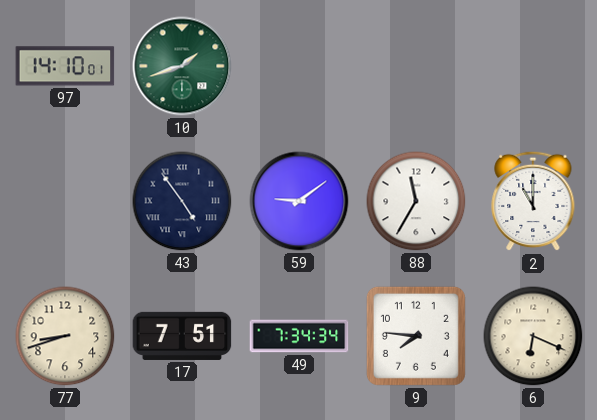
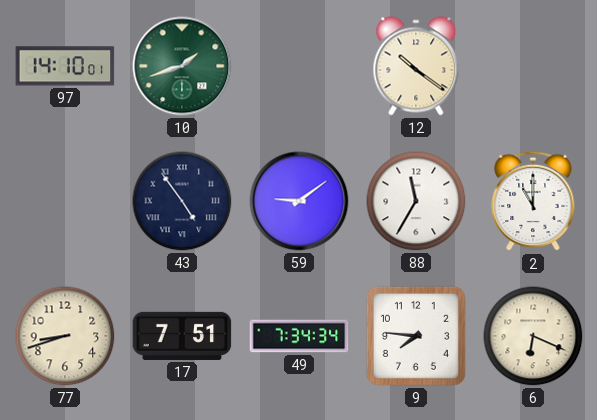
12: none -> 10:21
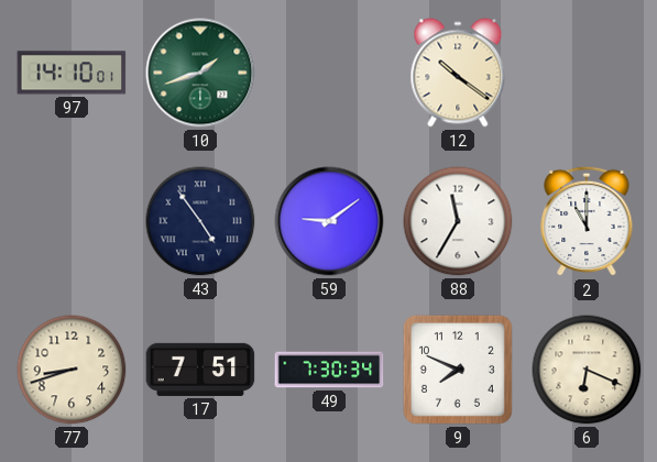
49: 7:34 -> 7:30
9: 7:46 -> 7:49
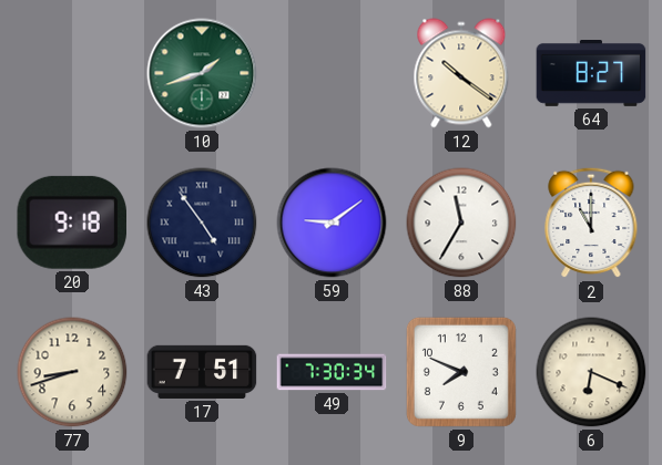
97: 14:10 -> none
64: none -> 8:27
20: none -> 9:18
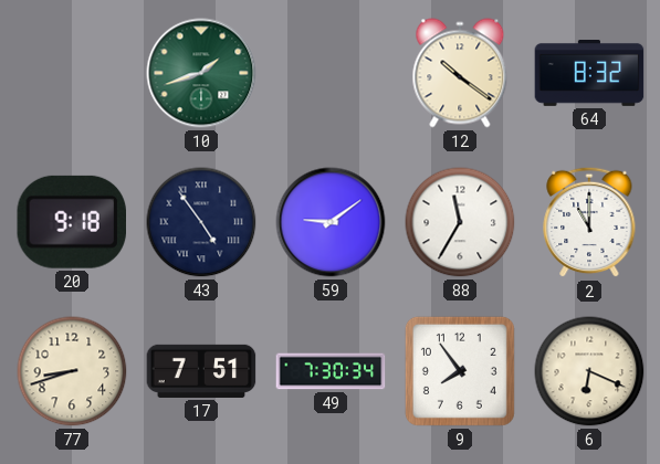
64: 8:27 -> 8:32
9: 7:49 -> 7:54
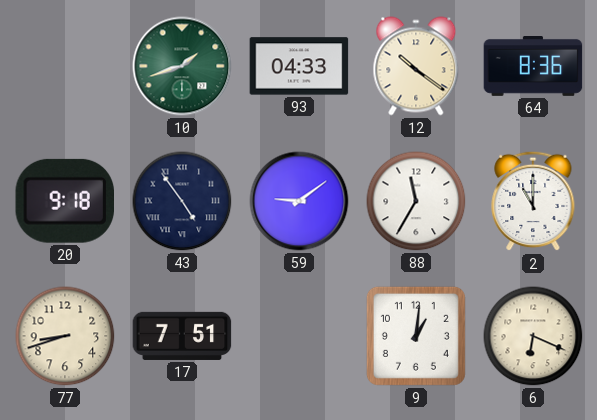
93: none -> 04:33
64: 8:32 -> 8:36
49: 7:30 -> none
9: 7:54 -> 1:01
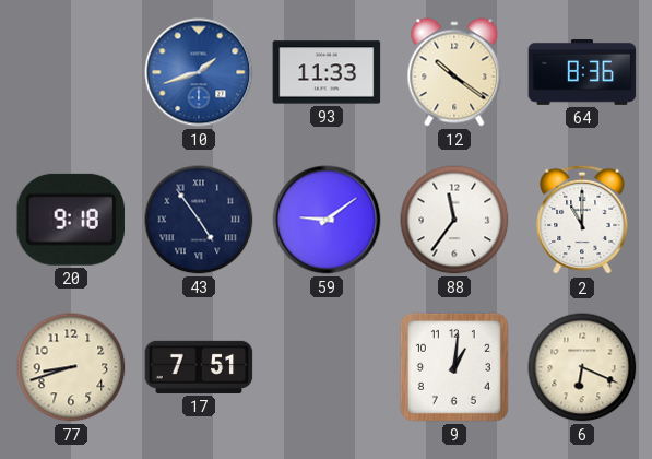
10 dial: green -> blue
93: 04:33 -> 11:33
88: 11:35 -> 11:36
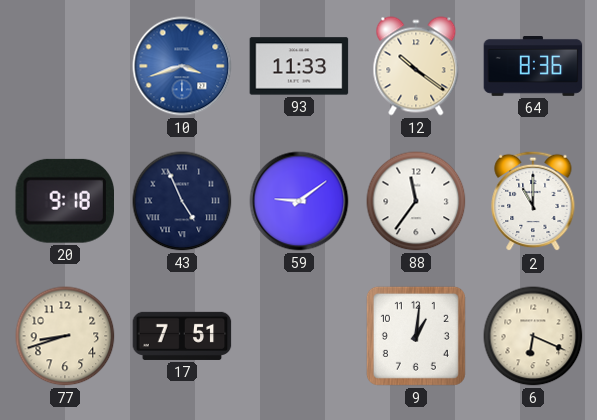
10: 1:42 -> 3:42
43: 4:54 -> 4:56
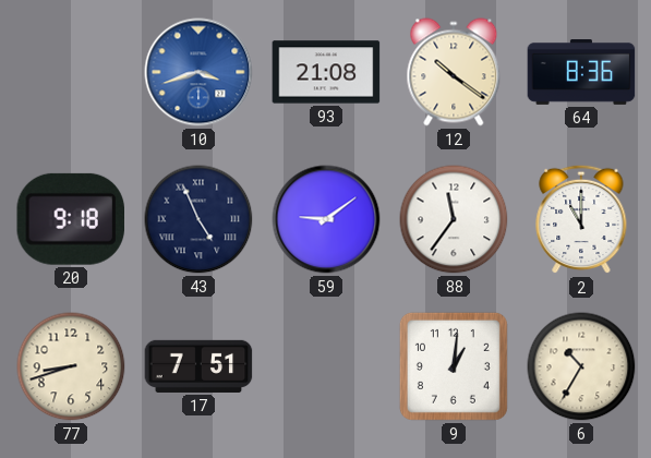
93: 11:33 -> 21:08
6: 6:19 -> 10:35
